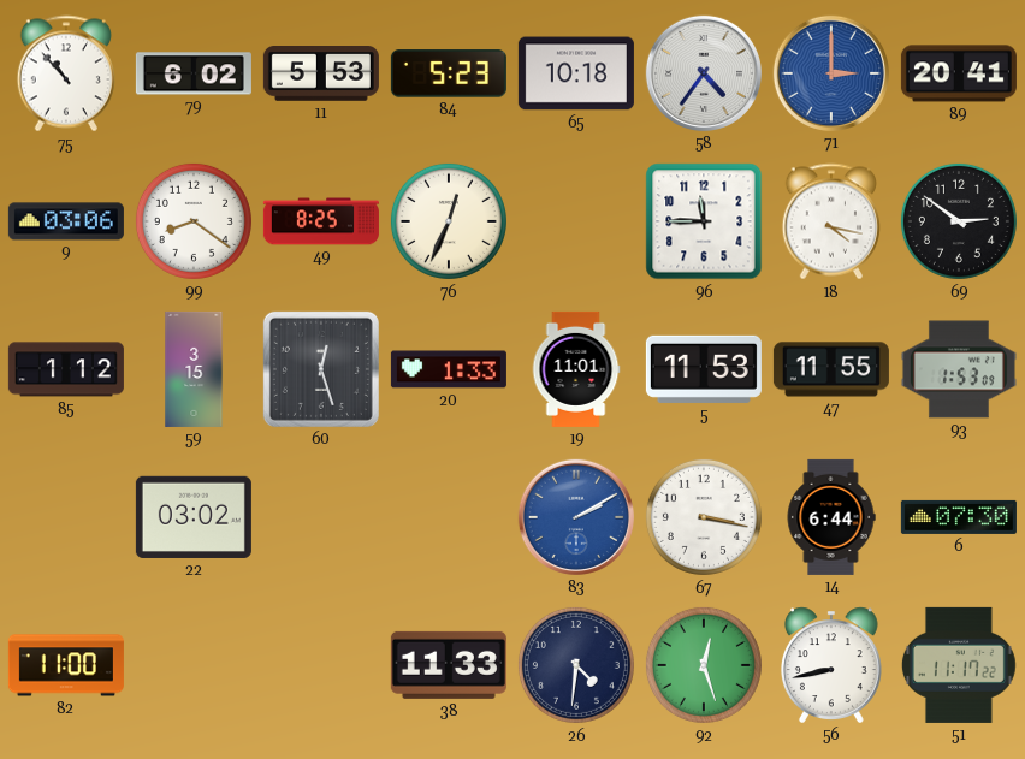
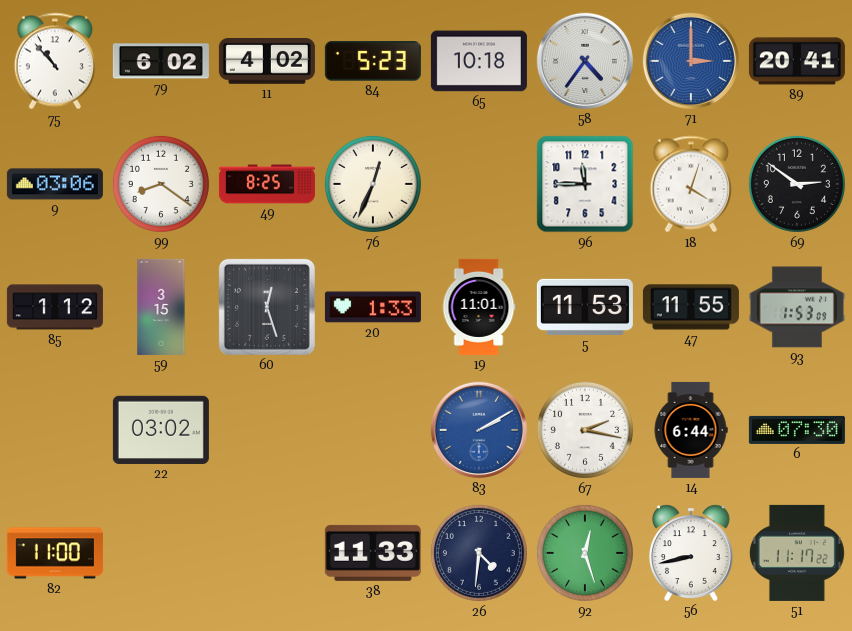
11: 5:53 -> 4:02
18: 4:17 -> 4:03
67: 3:17 -> 2:17
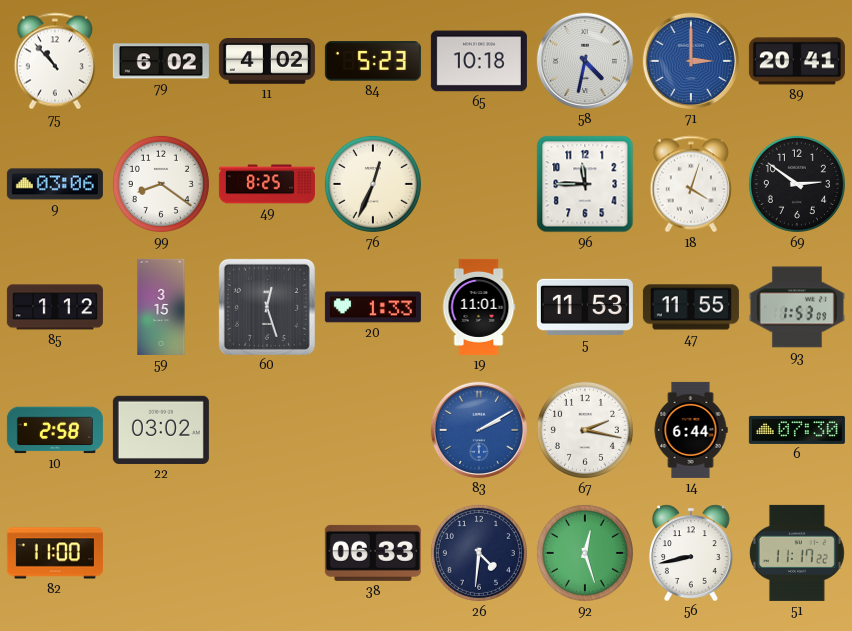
58: 4:36 -> 4:32
10: none -> 2:58
38: 11:33 -> 06:33
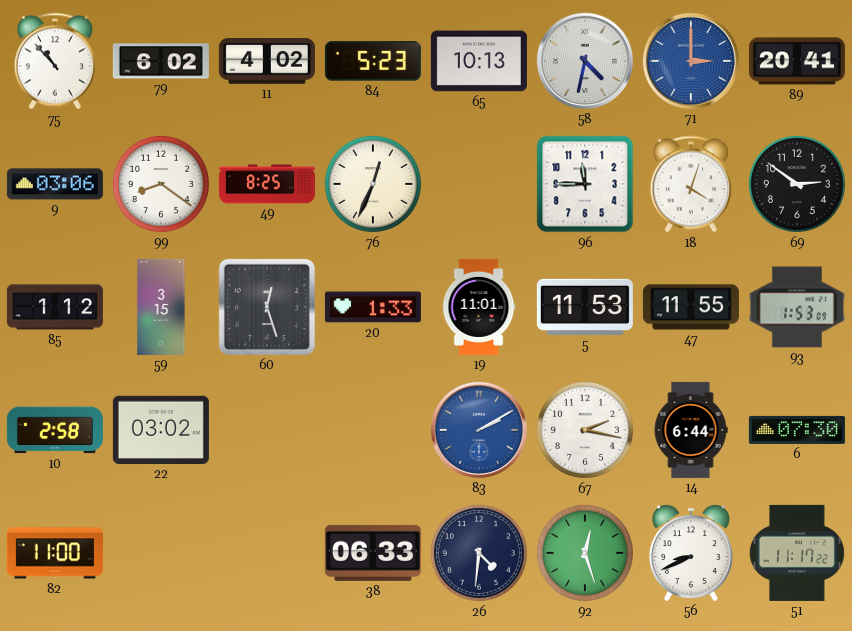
65: 10:18 -> 10:13
56: 8:43 -> 8:41
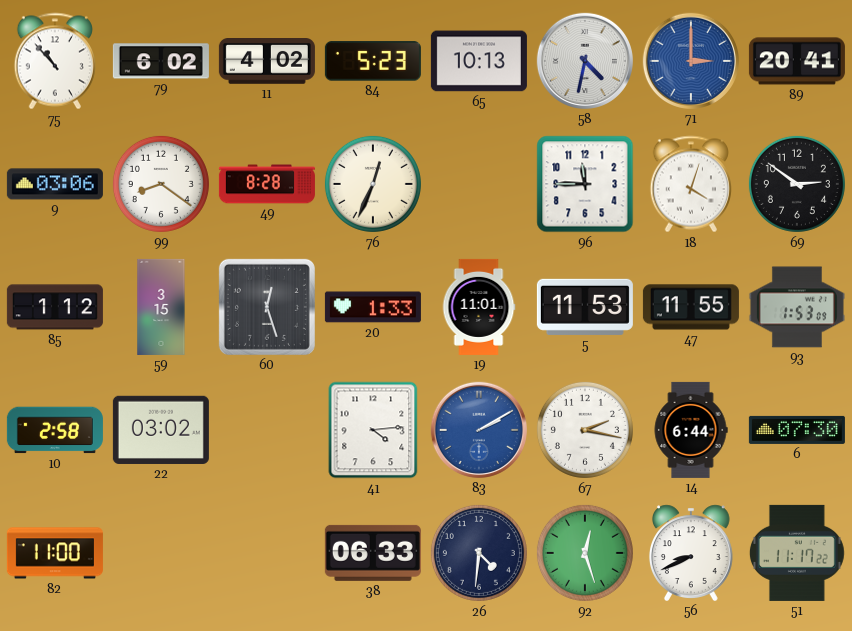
49: 8:25 -> 8:28
41: none -> 4:14
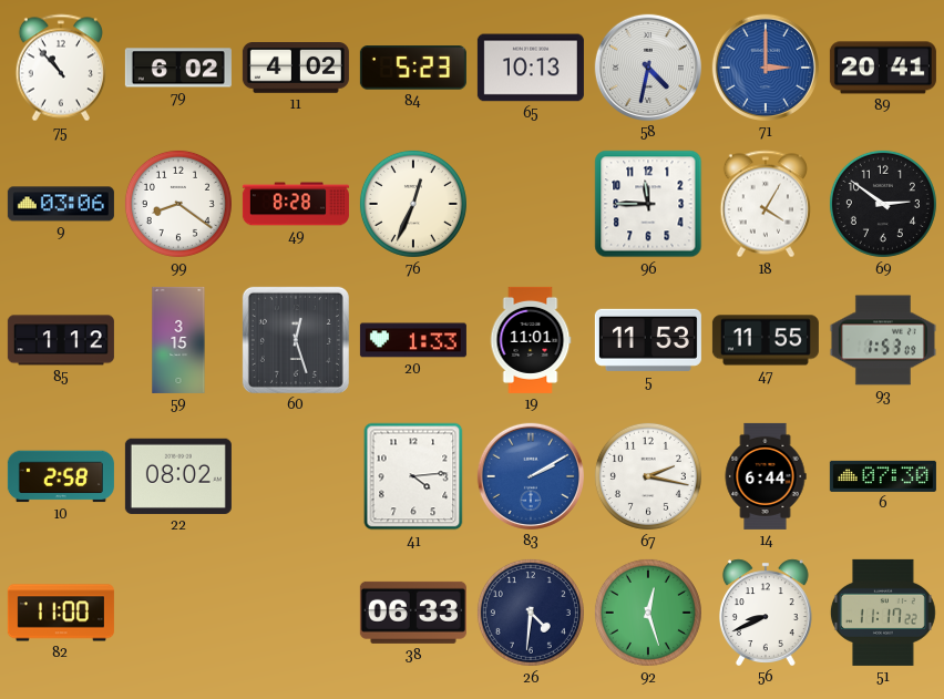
18: 4:03 -> 4:05
22: 03:02 -> 08:02
